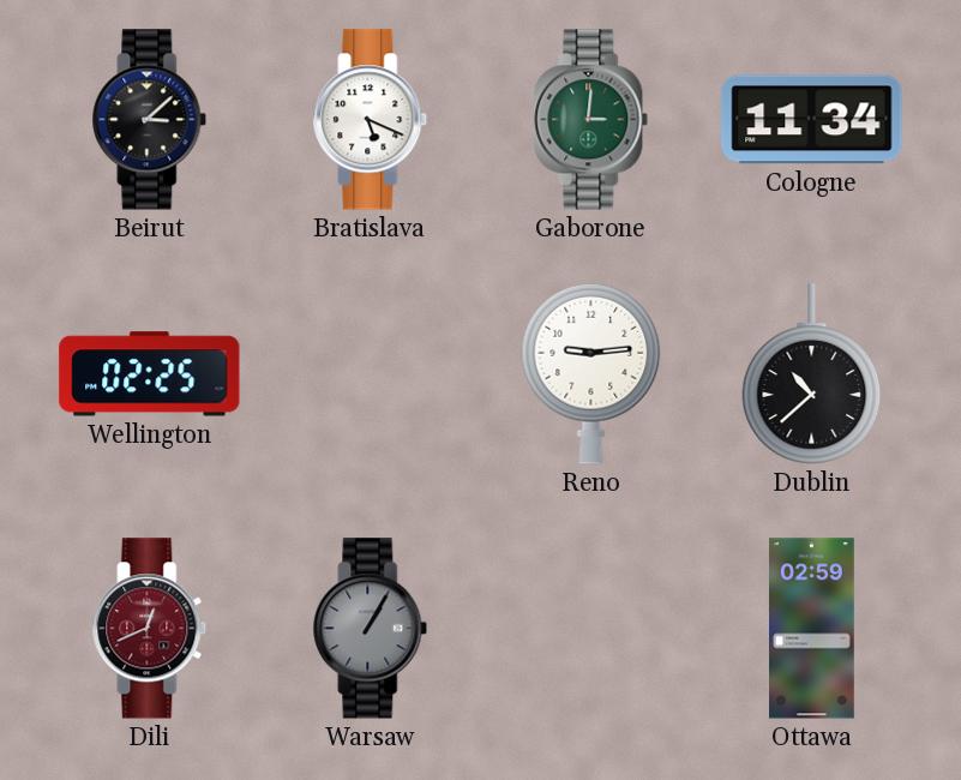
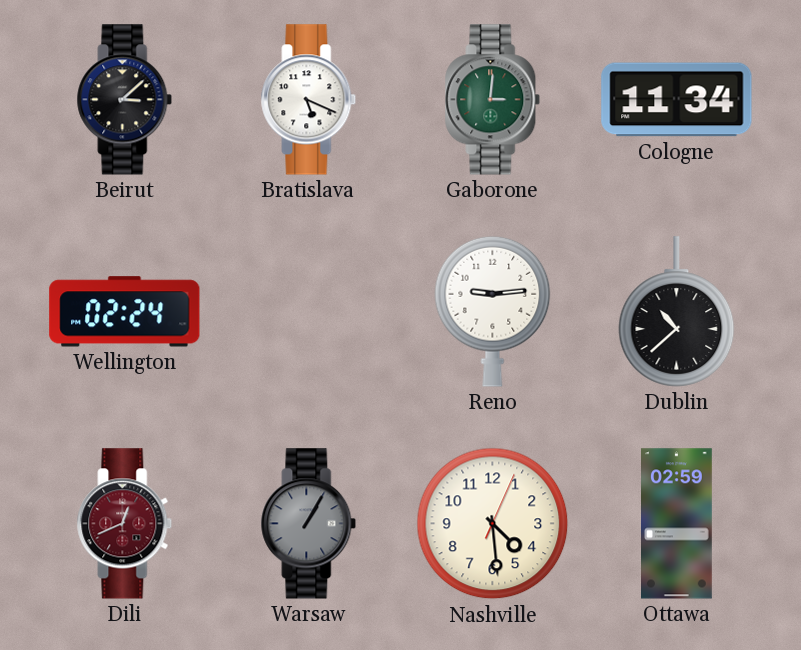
Wellington: 02:25 -> 02:24
Nashville: none -> 4:29
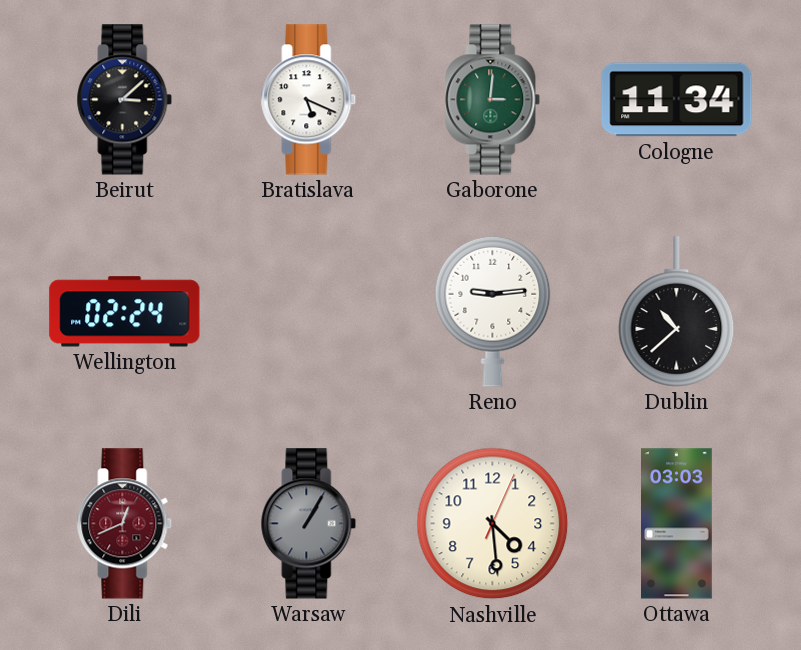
Ottawa: 02:59 -> 03:03
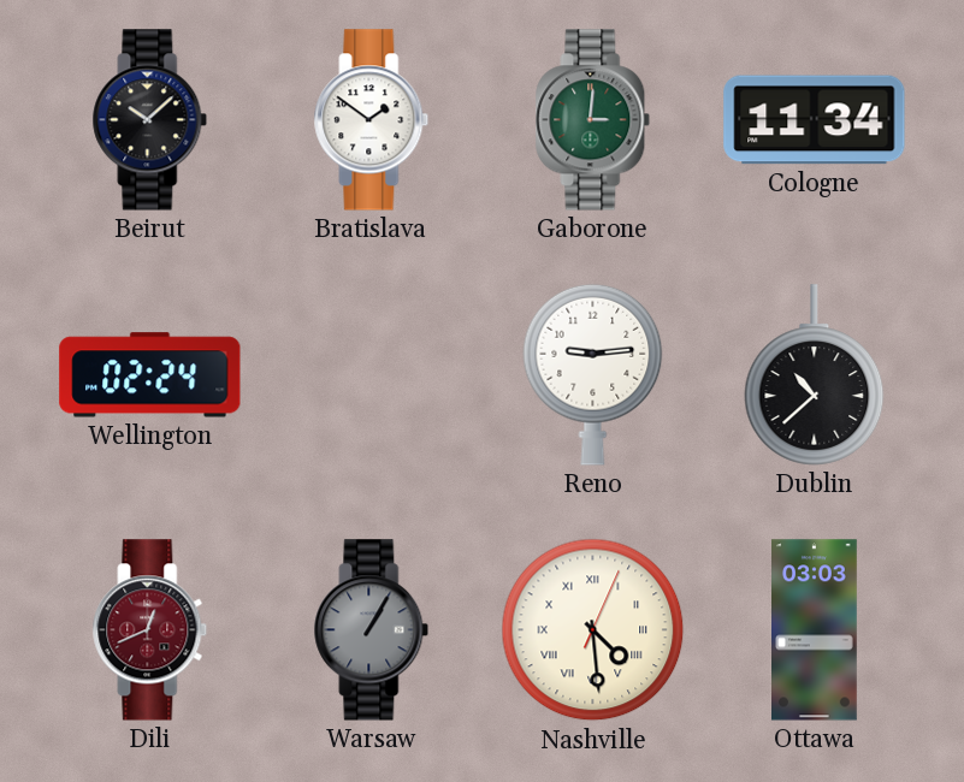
Beirut: 3:08 -> 10:08
Bratislava: 5:19 -> 1:51
Nashville numerals: Arabic -> Roman
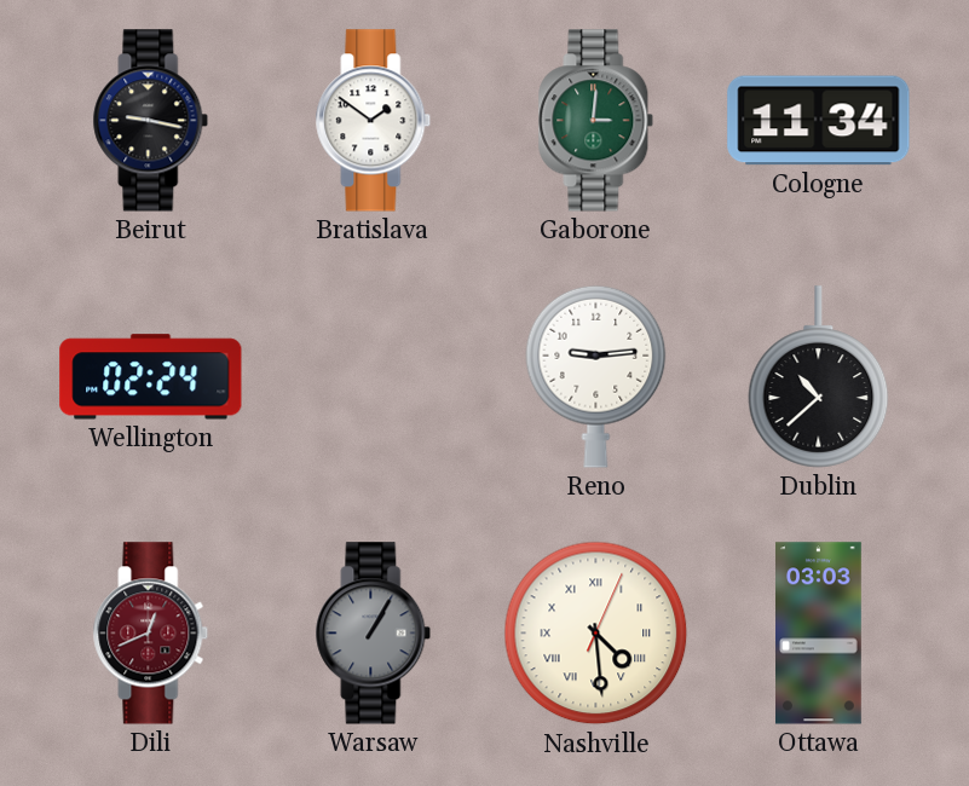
Beirut: 10:08 -> 9:17
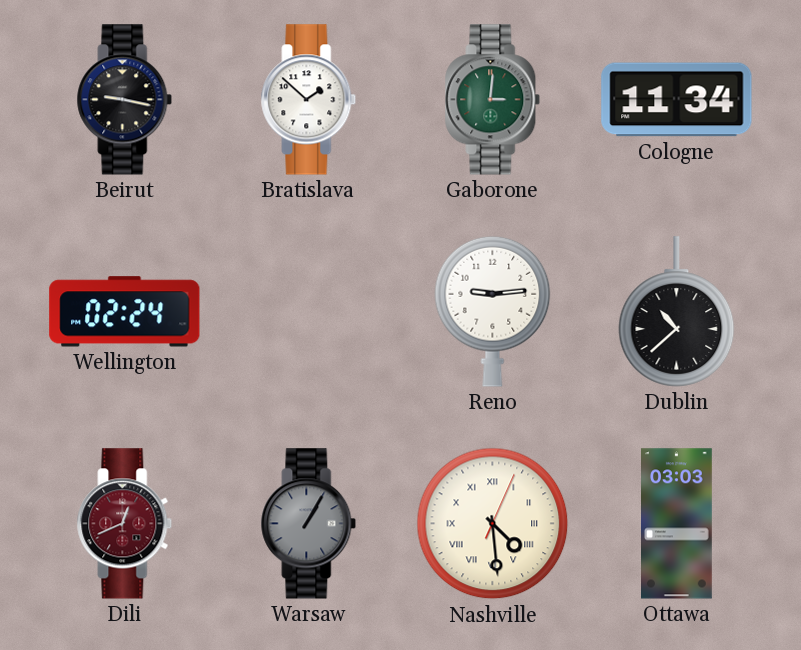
Bratislava: 1:51 -> 1:52
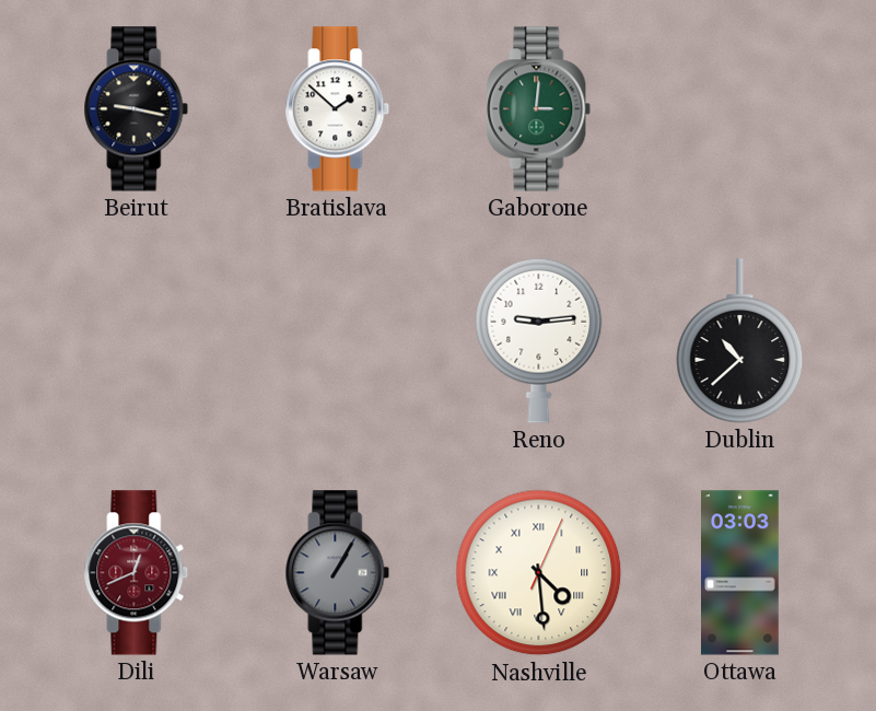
Cologne: 11:34 -> none
Wellington: 02:24 -> none
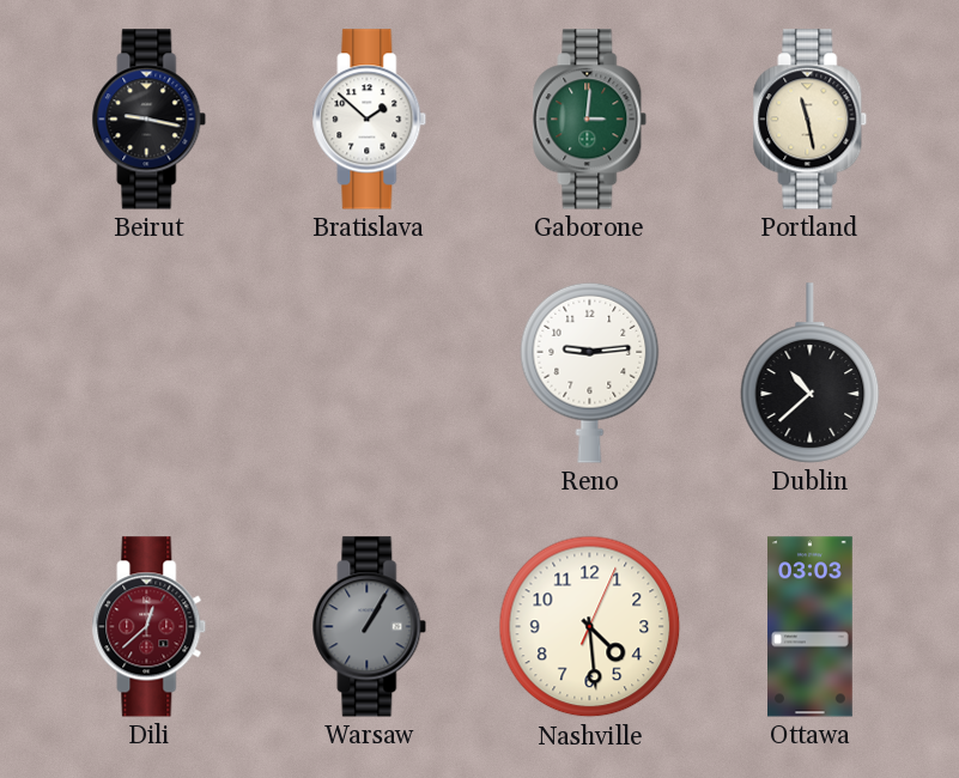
Portland: none -> 11:28
Dili: 12:41 -> 12:38
Nashville numerals: Roman -> Arabic
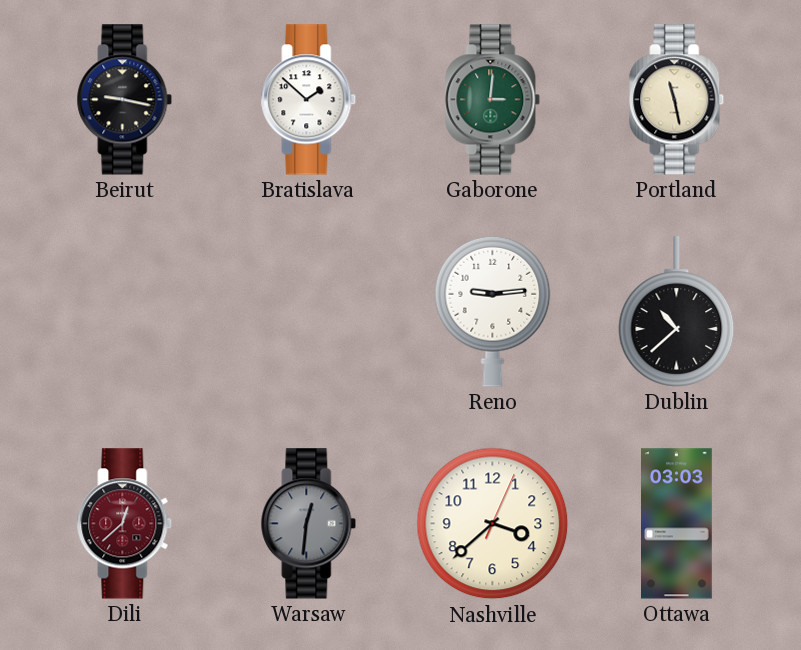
Warsaw: 1:05 -> 12:31
Nashville: 4:29 -> 3:38
